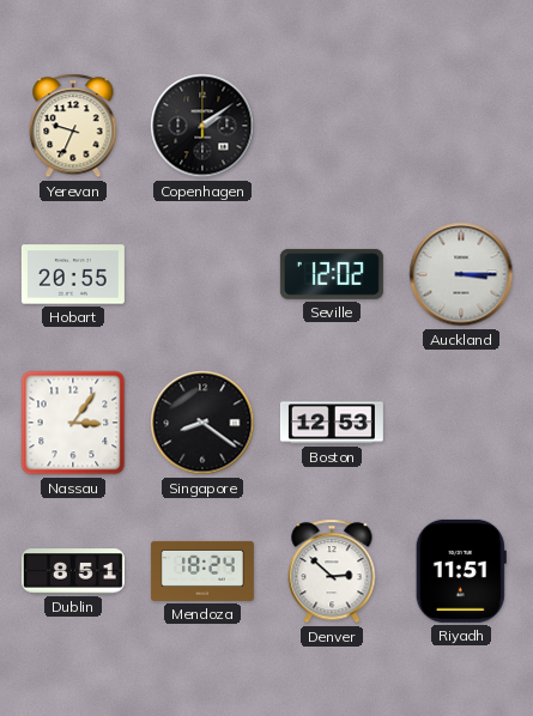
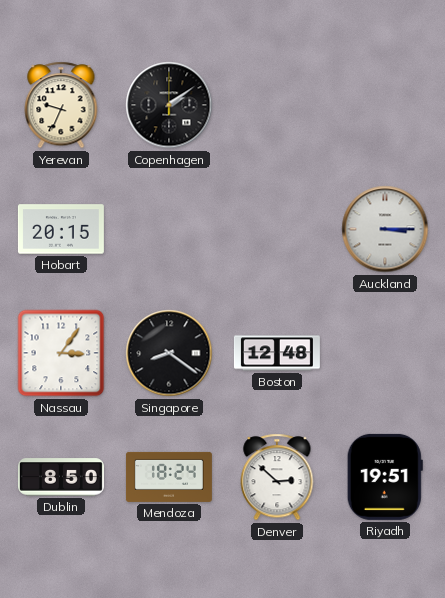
Hobart: 20:55 -> 20:15
Seville: 12:02 -> none
Boston: 12:53 -> 12:48
Dublin: 8:51 -> 8:50
Riyadh: 11:51 -> 19:51
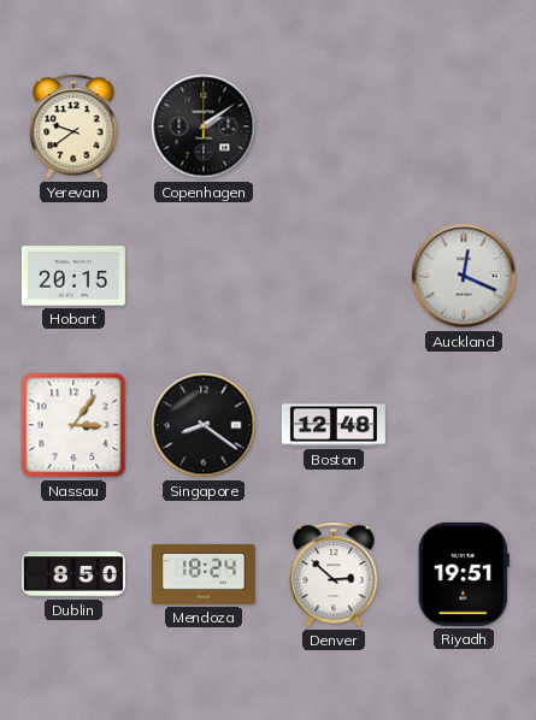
Yerevan: 9:34 -> 9:39
Auckland: 3:15 -> 12:19
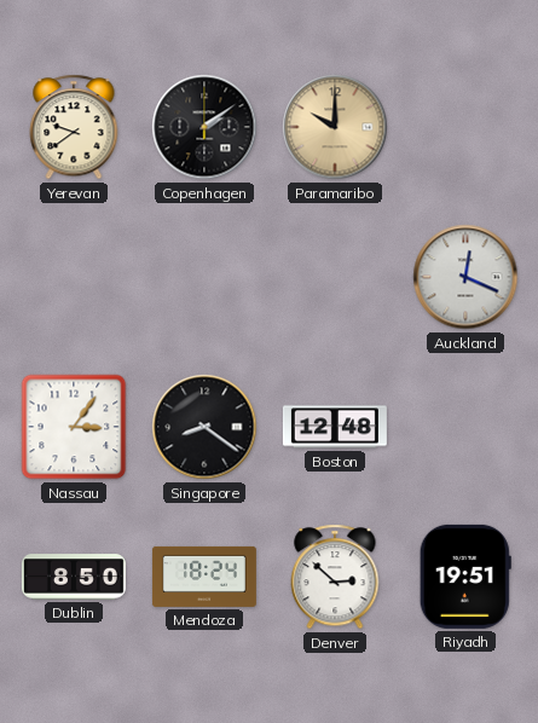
Paramaribo: none -> 10:00
Hobart: 20:15 -> none
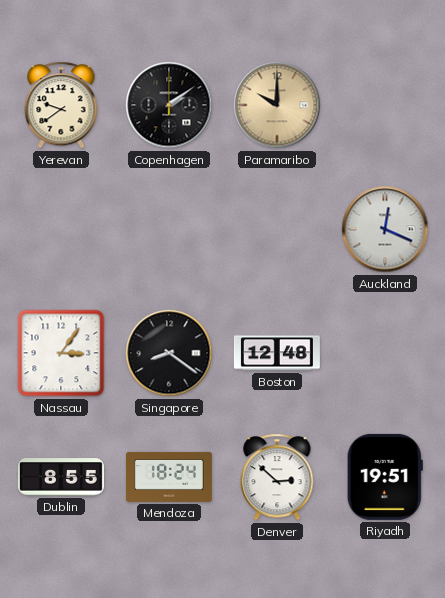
Dublin: 8:50 -> 8:55
